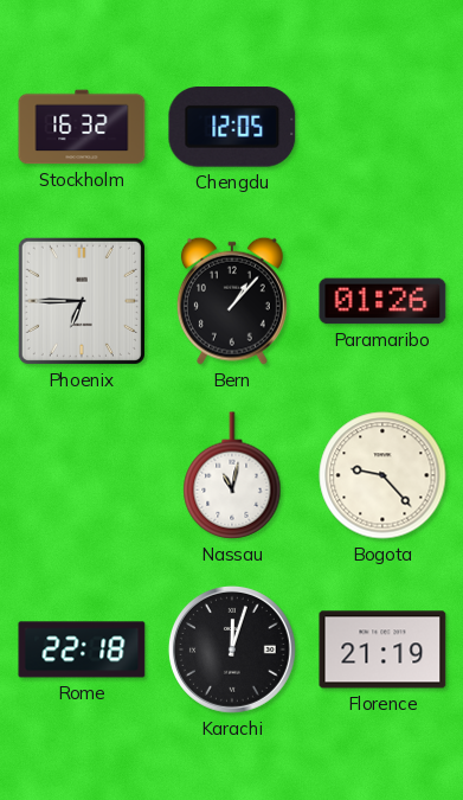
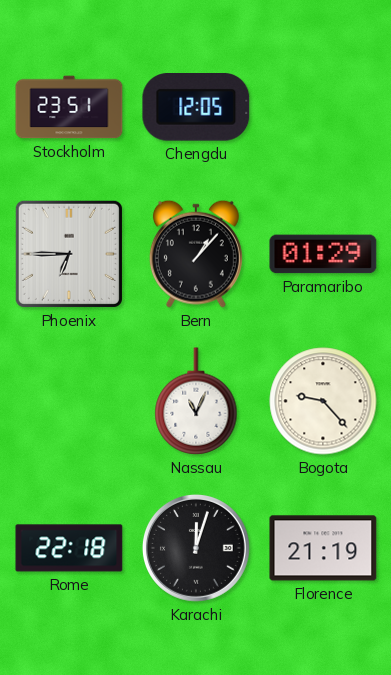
Stockholm: 16:32 -> 23:51
Paramaribo: 01:26 -> 01:29
Nassau: 11:02 -> 11:04
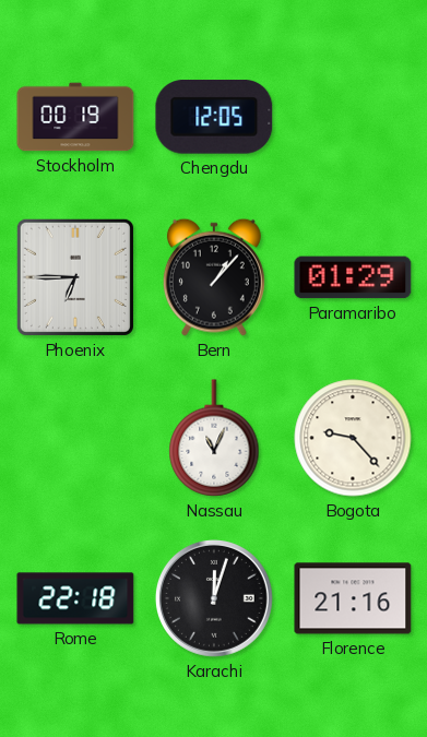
Stockholm: 23:51 -> 00:19
Florence: 21:19 -> 21:16
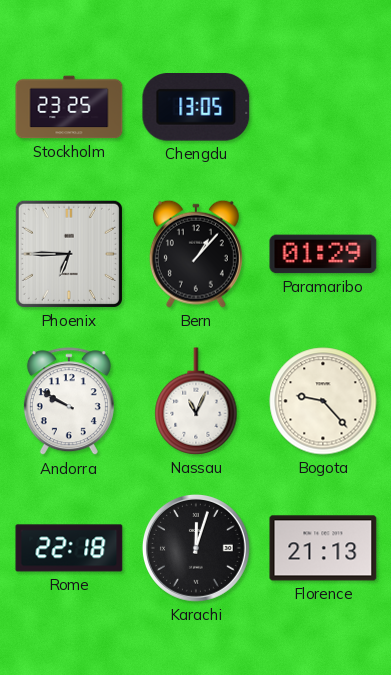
Stockholm: 00:19 -> 23:25
Chengdu: 12:05 -> 13:05
Andorra: none -> 9:50
Florence: 21:16 -> 21:13
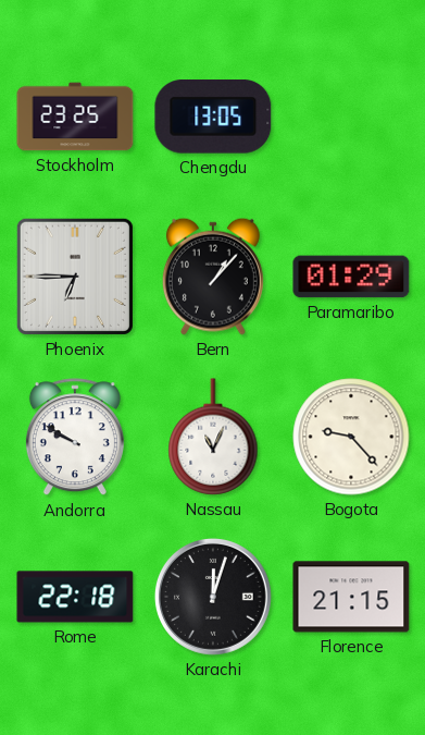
Florence: 21:13 -> 21:15
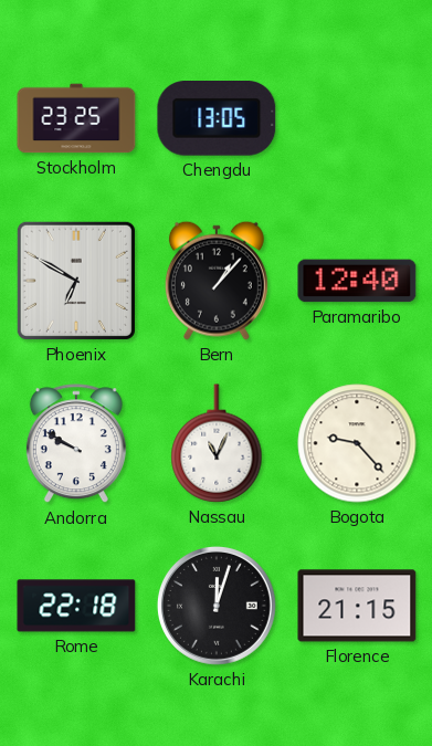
Phoenix: 6:45 -> 6:50
Paramaribo: 01:29 -> 12:40
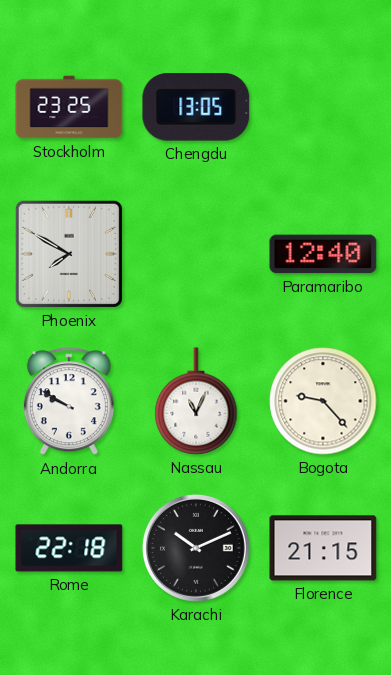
Phoenix: 6:50 -> 7:50
Bern: 1:07 -> none
Karachi: 12:03 -> 10:11
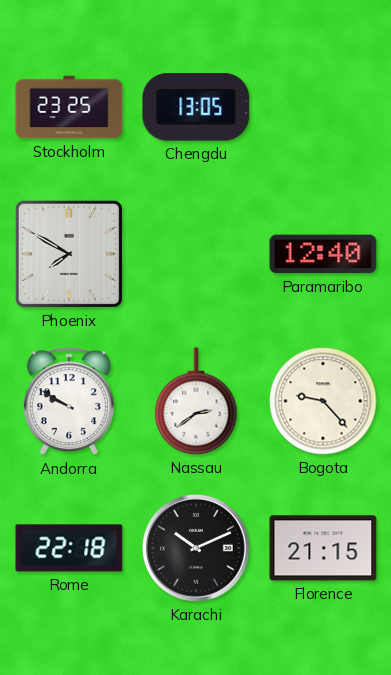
Nassau: 11:04 -> 2:39
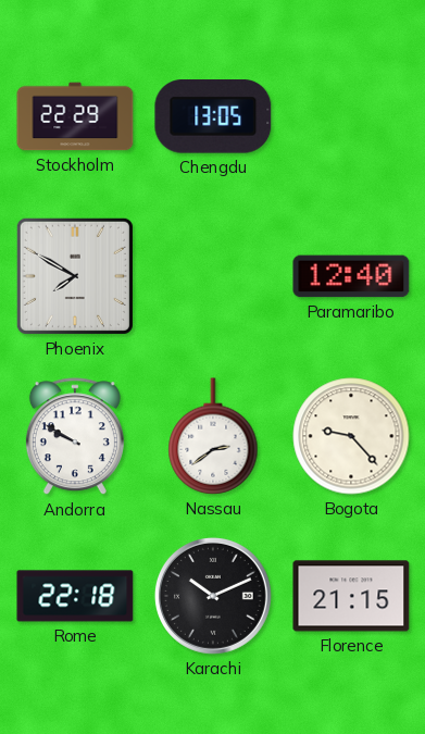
Stockholm: 23:25 -> 22:29
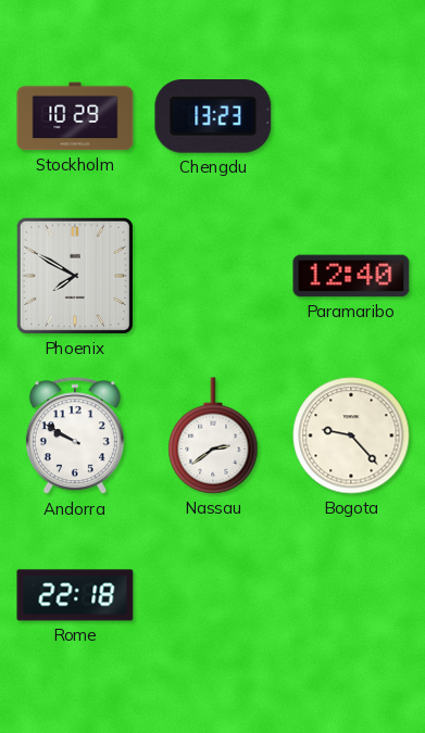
Stockholm: 22:29 -> 10:29
Chengdu: 13:05 -> 13:23
Karachi: 10:11 -> none
Florence: 21:15 -> none
